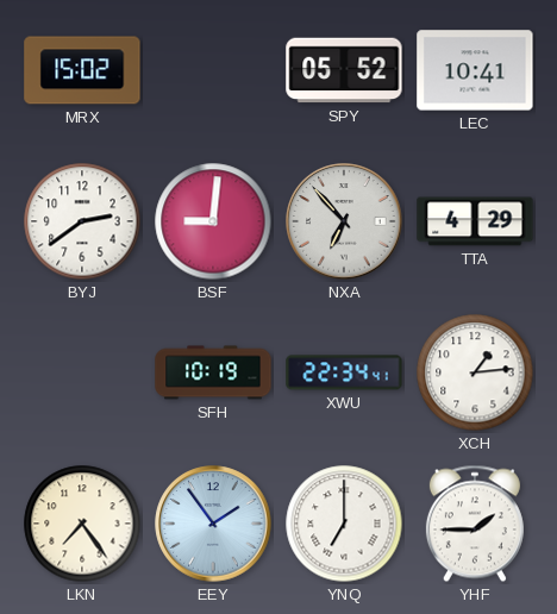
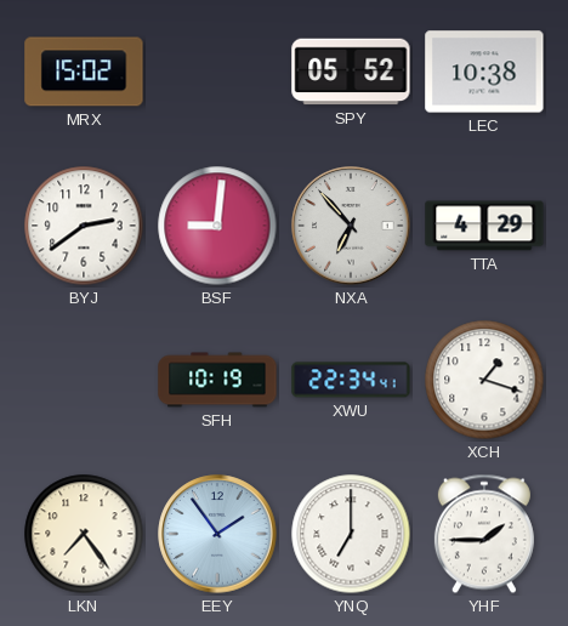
LEC: 10:41 -> 10:38
XCH: 1:14 -> 1:18
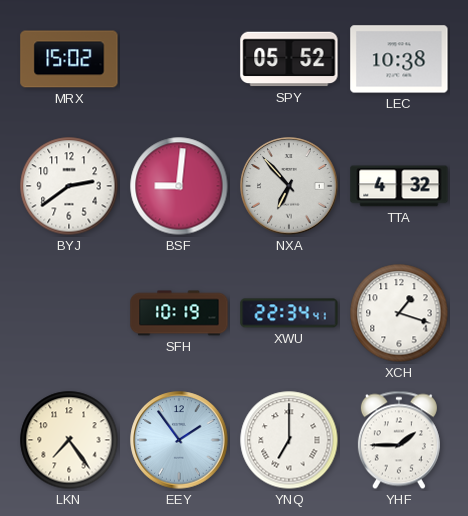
TTA: 4:29 -> 4:32
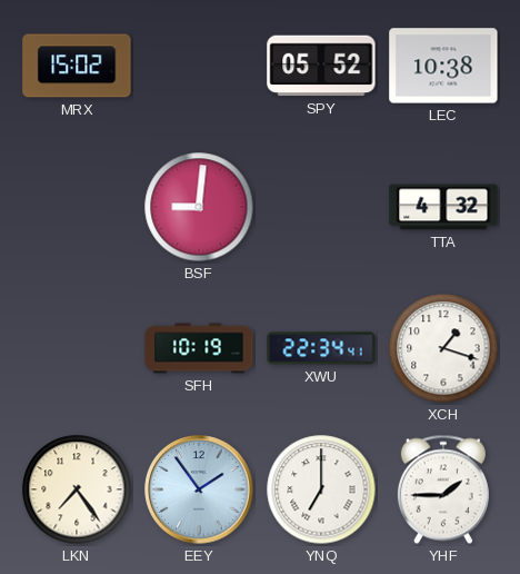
BYJ: 2:39 -> none
NXA: 6:53 -> none
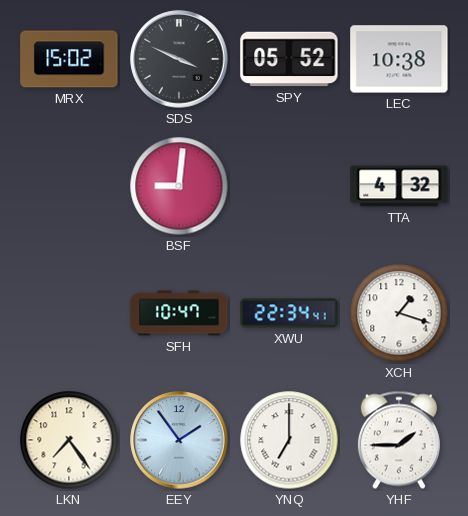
SDS: none -> 3:49
SFH: 10:19 -> 10:47
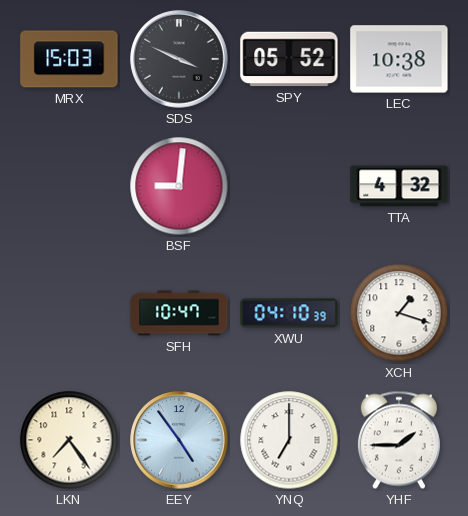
MRX: 15:02 -> 15:03
XWU: 22:34 -> 04:10
EEY: 1:54 -> 4:54
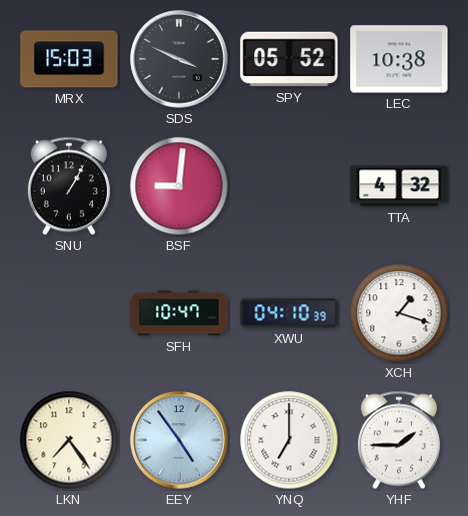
SNU: none -> 1:05
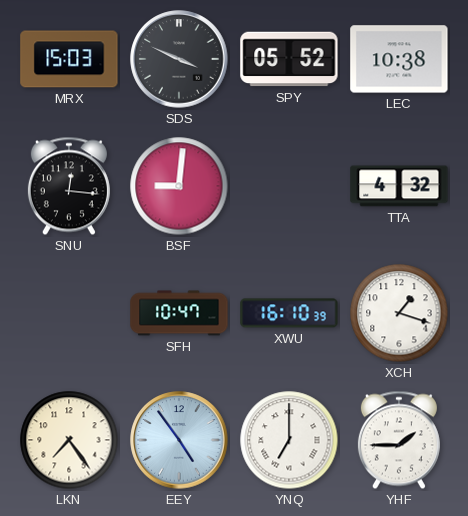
SNU: 1:05 -> 12:16
XWU: 04:10 -> 16:10
